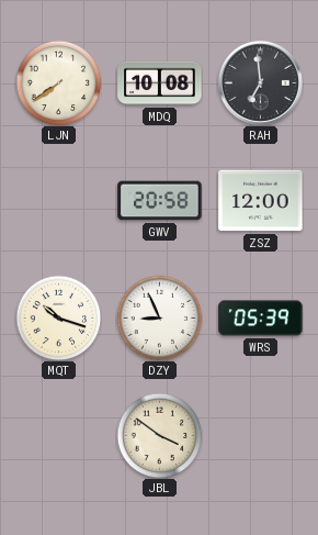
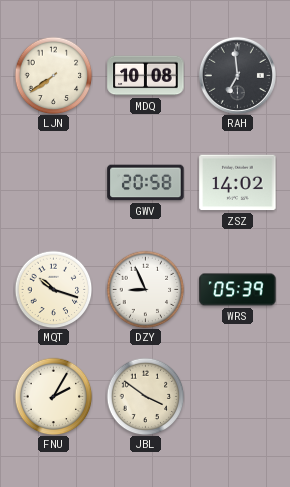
ZSZ: 12:00 -> 14:02
FNU: none -> 2:05
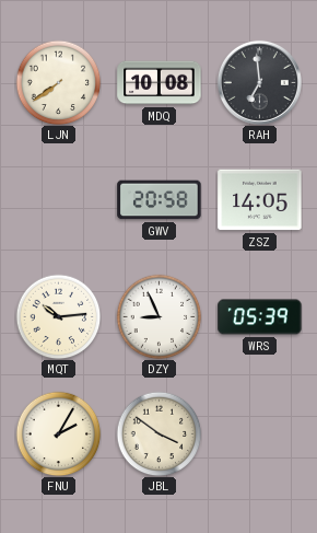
ZSZ: 14:02 -> 14:05
MQT: 10:18 -> 10:14
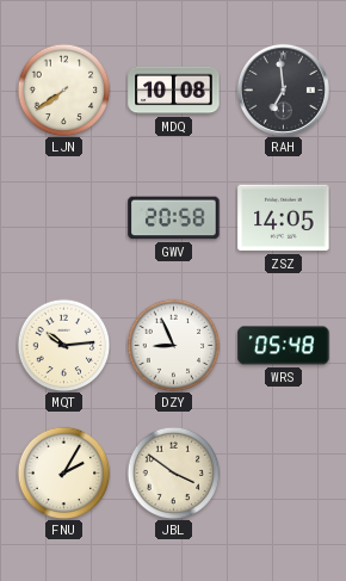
WRS: 05:39 -> 05:48
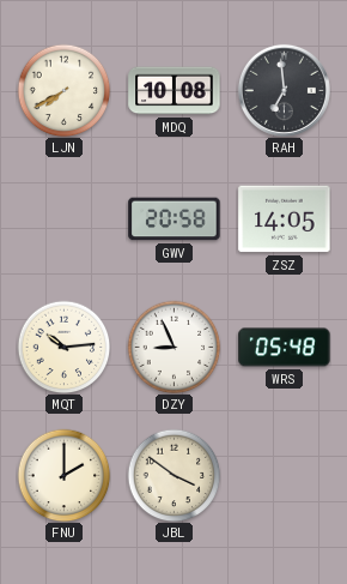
LJN: 7:39 -> 7:40
FNU: 2:05 -> 2:00
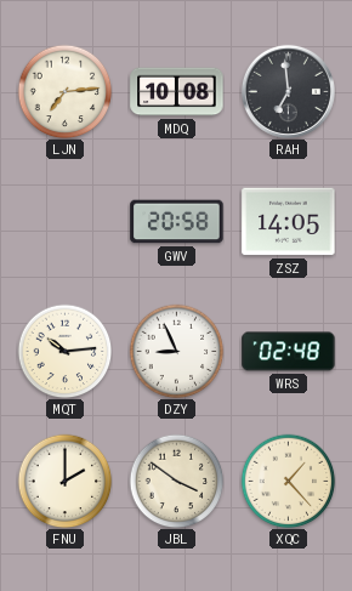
LJN: 7:40 -> 7:14
WRS: 05:48 -> 02:48
XQC: none -> 1:23
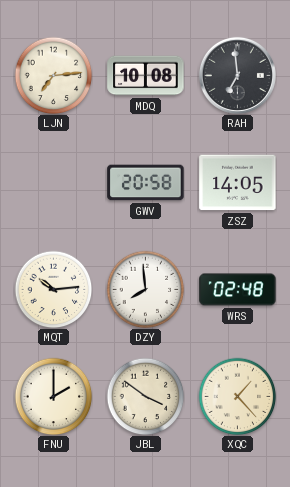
DZY: 8:56 -> 7:59
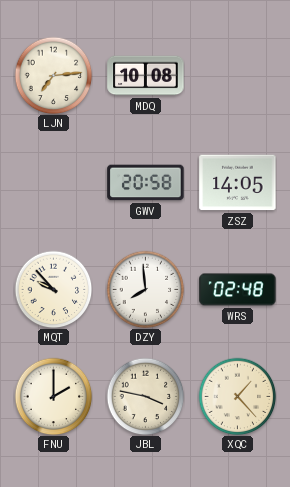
RAH: 6:59 -> none
MQT: 10:14 -> 9:53
JBL: 3:51 -> 3:47
